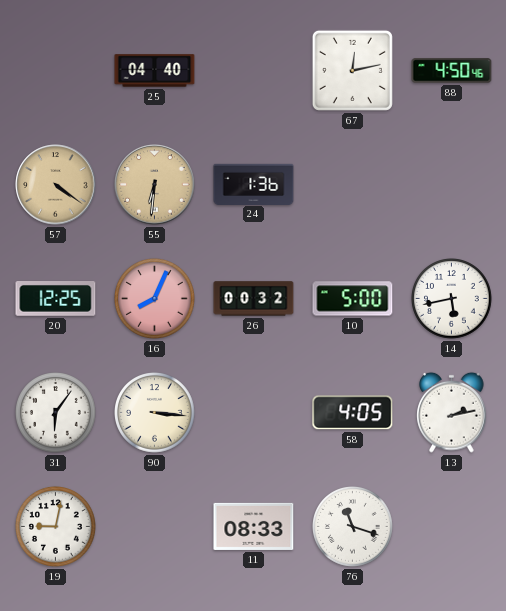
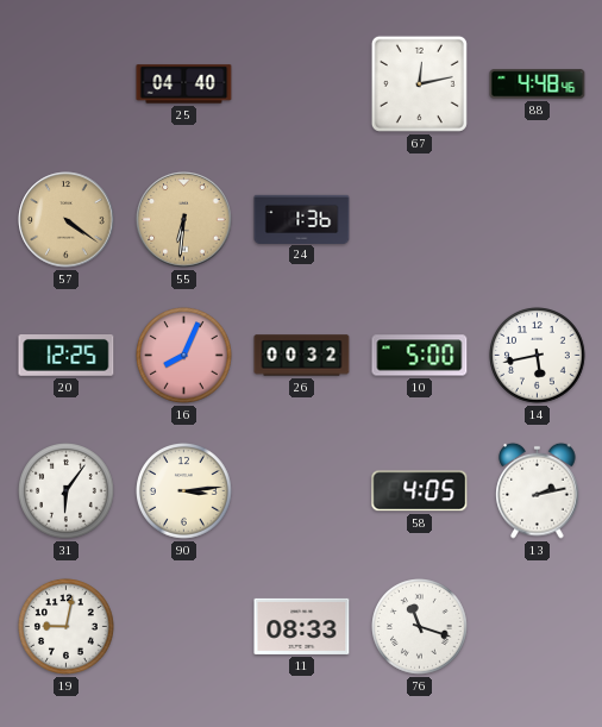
88: 4:50 -> 4:48
90: 3:16 -> 3:14
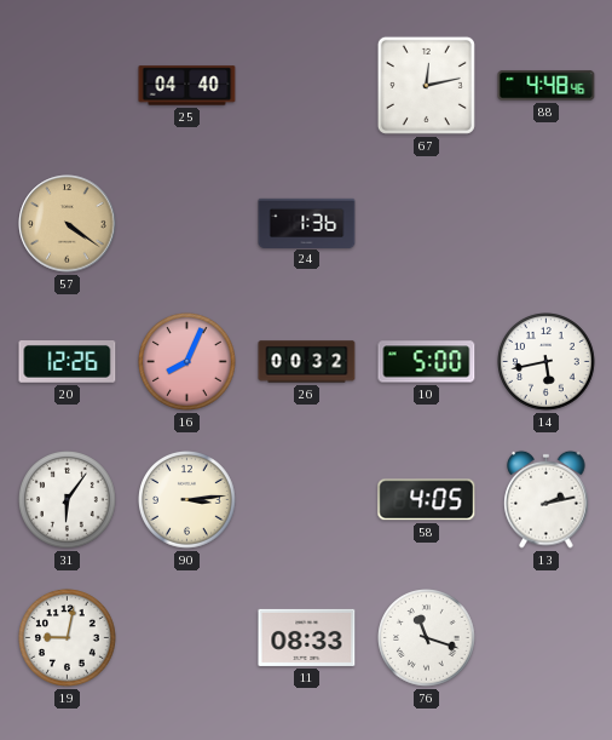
55: 6:31 -> none
20: 12:25 -> 12:26
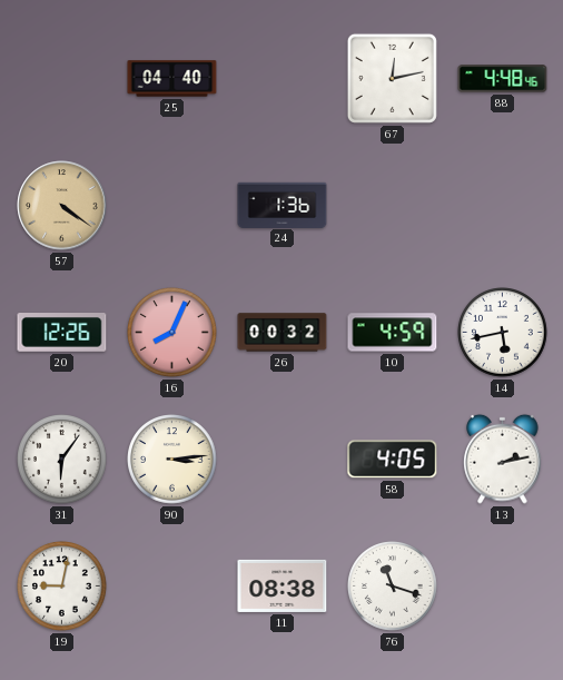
10: 5:00 -> 4:59
11: 08:33 -> 08:38
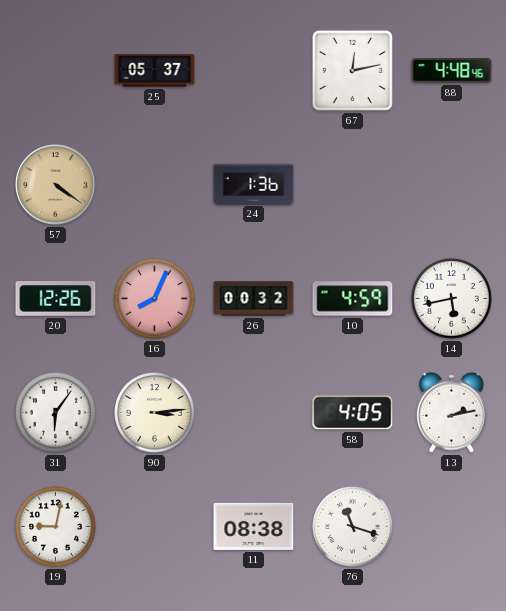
25: 04:40 -> 05:37
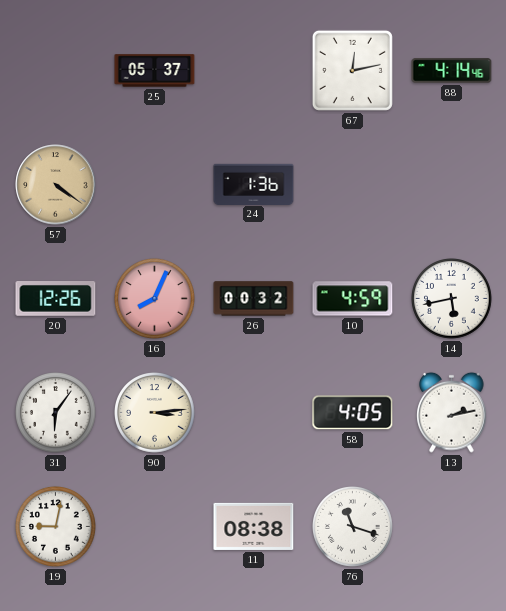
88: 4:48 -> 4:14
